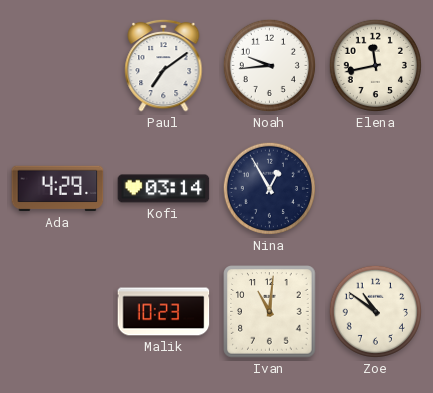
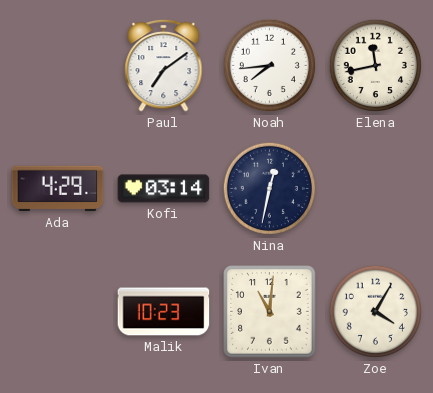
Noah: 9:44 -> 7:44
Nina: 12:55 -> 12:32
Zoe: 10:51 -> 4:05
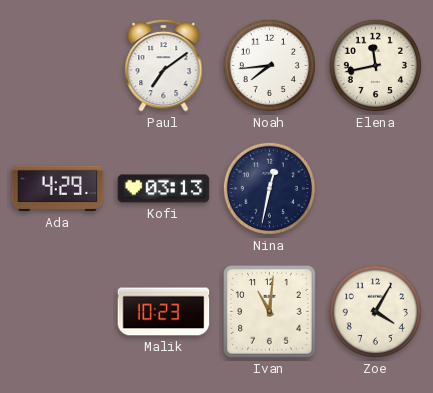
Kofi: 03:14 -> 03:13
